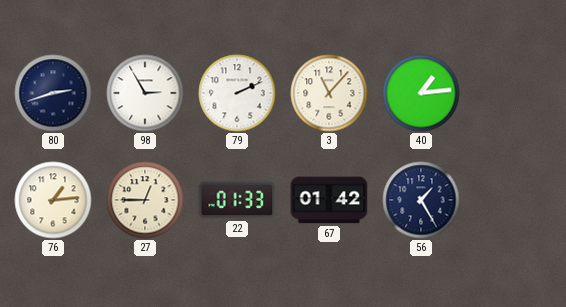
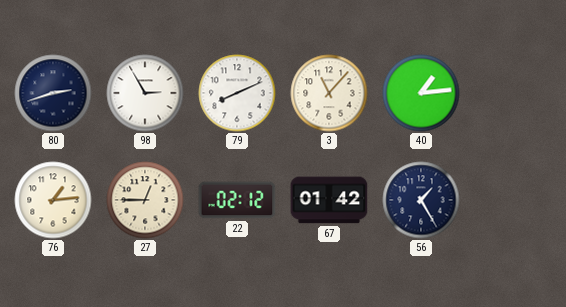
79: 2:11 -> 8:11
22: 01:33 -> 02:12
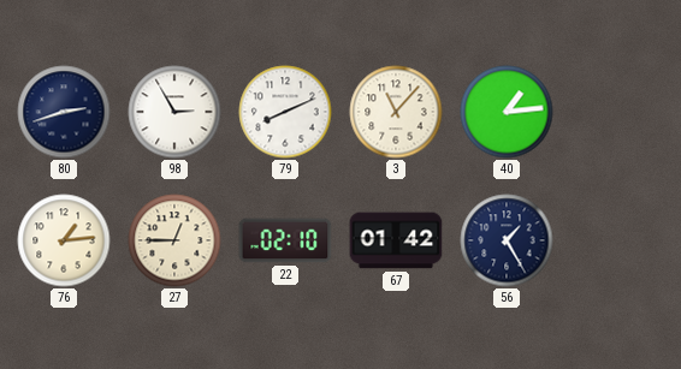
22: 02:12 -> 02:10
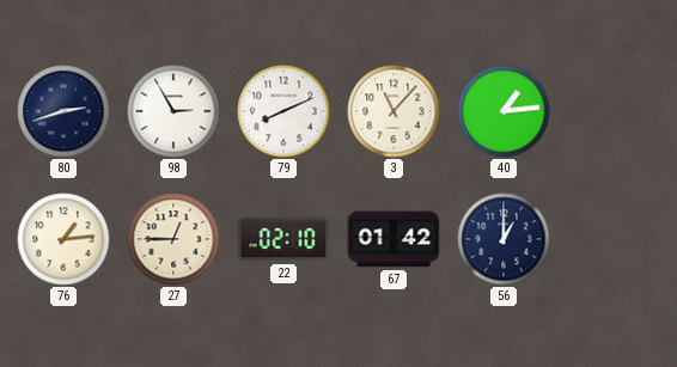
56: 1:25 -> 1:00
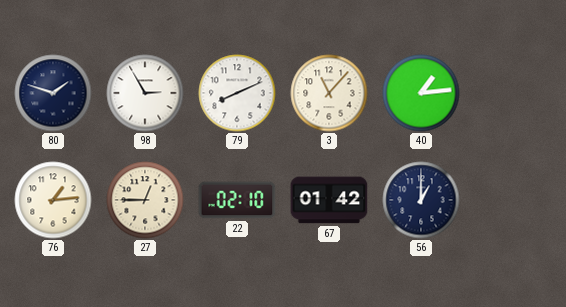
80: 2:42 -> 1:48
